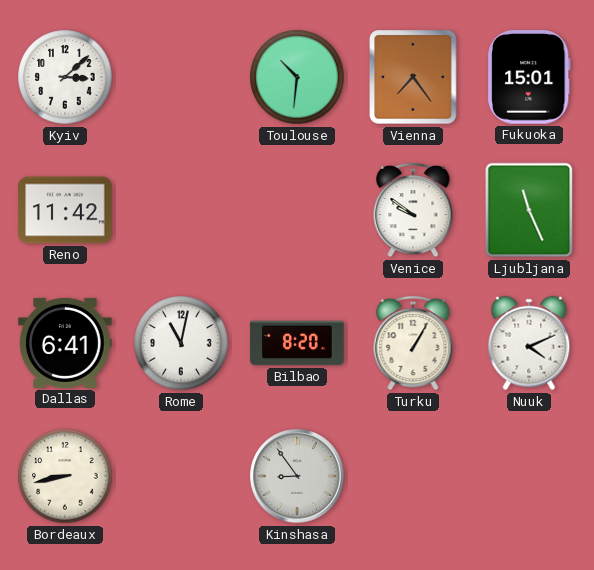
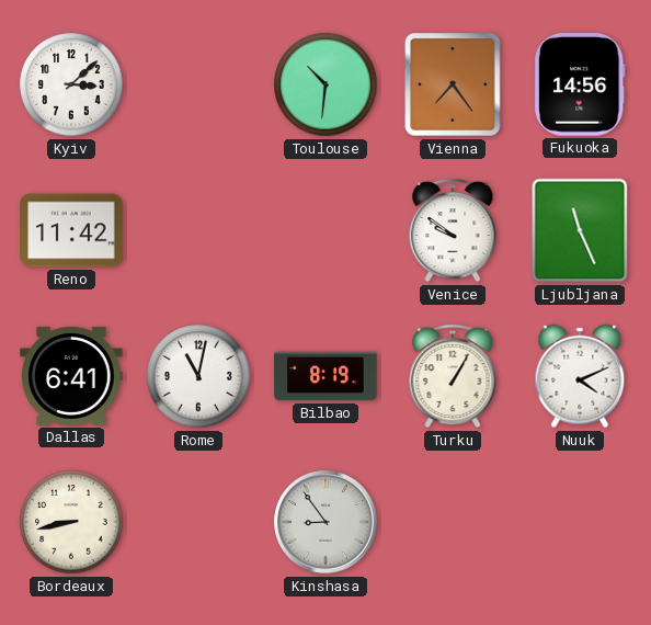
Fukuoka: 15:01 -> 14:56
Bilbao: 8:20 -> 8:19
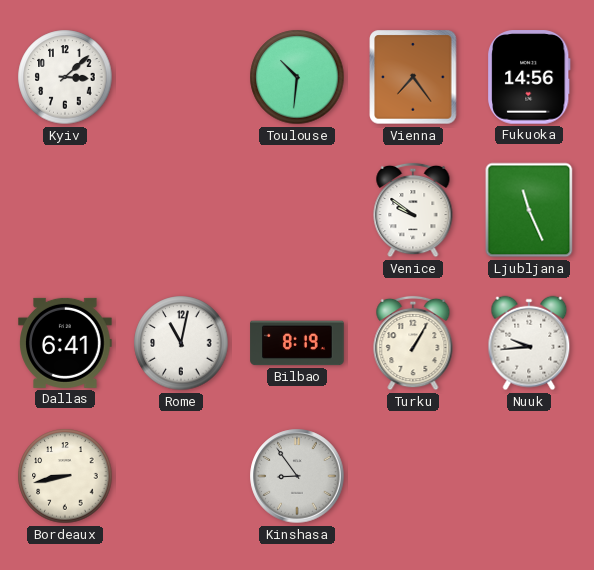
Reno: 11:42 -> none
Nuuk: 4:11 -> 9:44
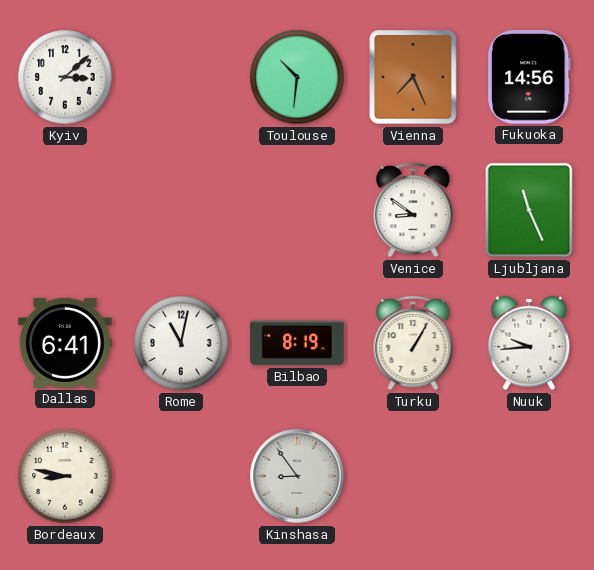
Vienna: 7:24 -> 7:26
Venice: 9:51 -> 8:51
Bordeaux: 8:43 -> 8:47
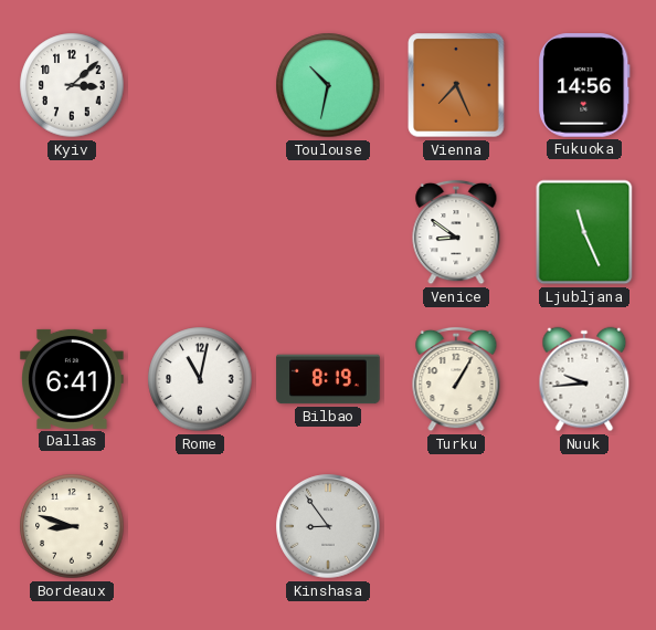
Toulouse: 10:31 -> 10:32
Bordeaux: 8:47 -> 8:48
